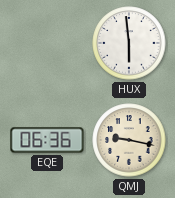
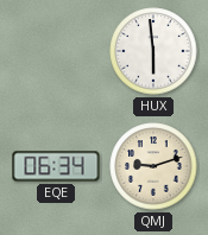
EQE: 06:36 -> 06:34
QMJ: 9:17 -> 9:12
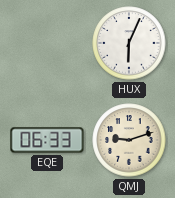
HUX: 5:59 -> 6:04
EQE: 06:34 -> 06:33
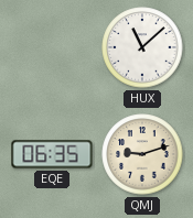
HUX: 6:04 -> 11:08
EQE: 06:33 -> 06:35
